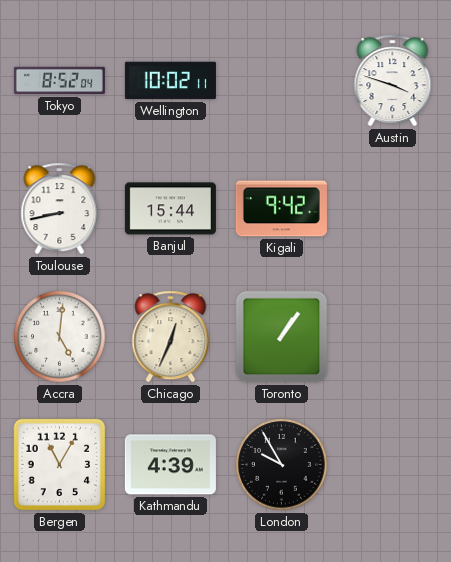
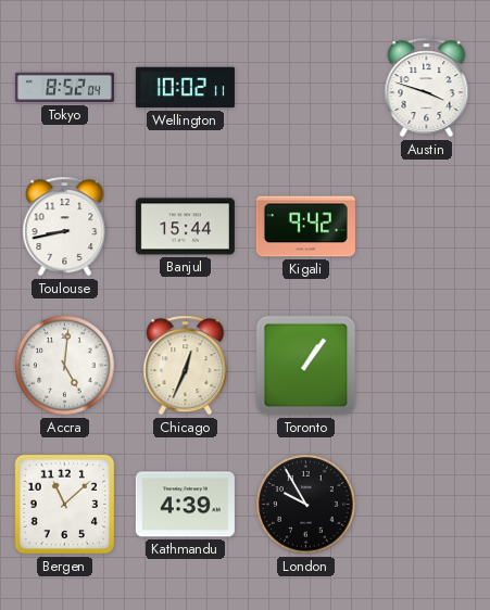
Bergen: 11:05 -> 11:08
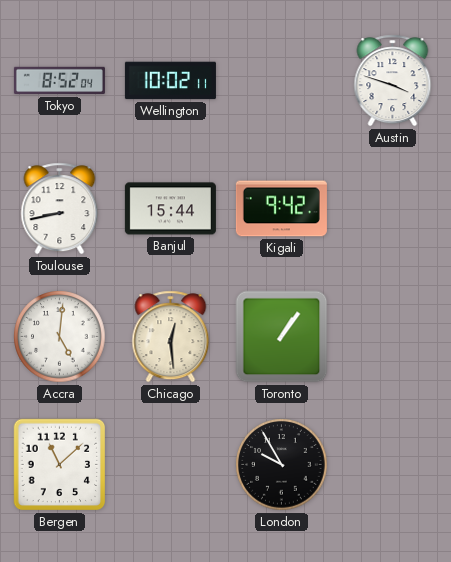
Chicago: 12:34 -> 12:29
Kathmandu: 4:39 -> none
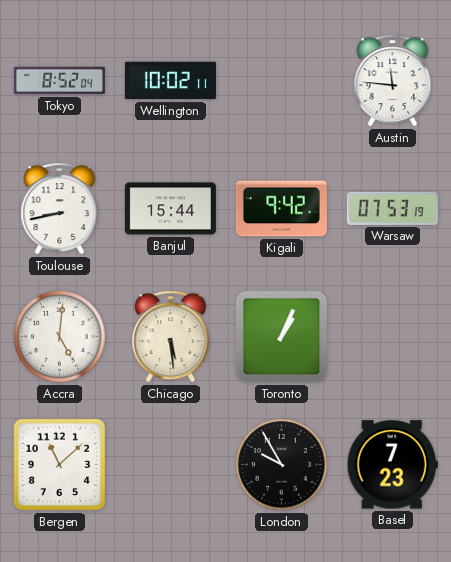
Austin: 3:48 -> 11:46
Warsaw: none -> 07:53
Chicago: 12:29 -> 5:29
Toronto: 1:06 -> 1:04
Basel: none -> 7:23
